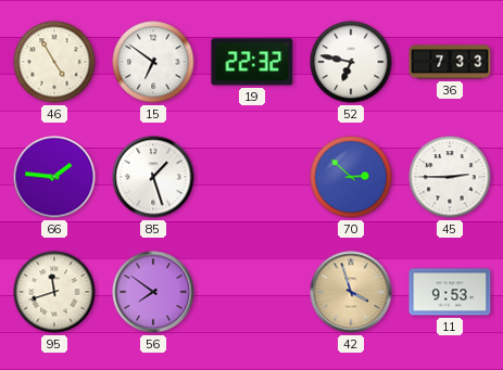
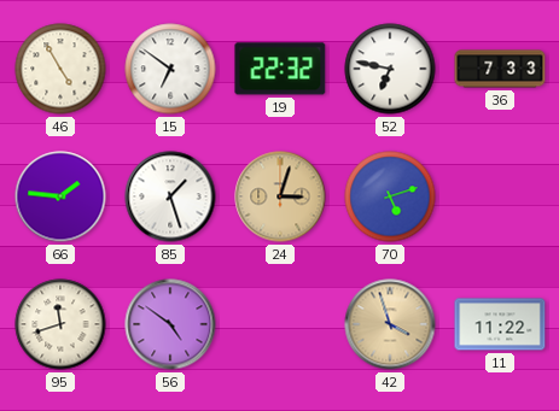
24: none -> 3:03
70: 2:52 -> 5:12
45: 2:45 -> none
56: 7:51 -> 4:51
11: 9:53 -> 11:22
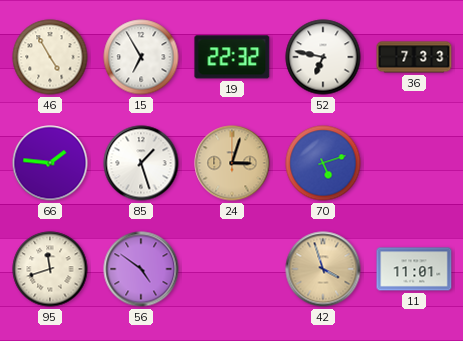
15: 6:51 -> 6:55
11: 11:22 -> 11:01
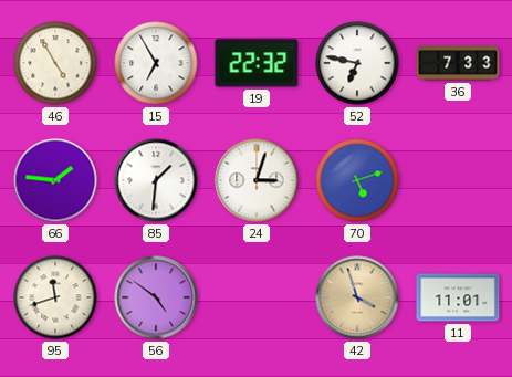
85: 1:27 -> 1:31
24 dial: champagne -> white
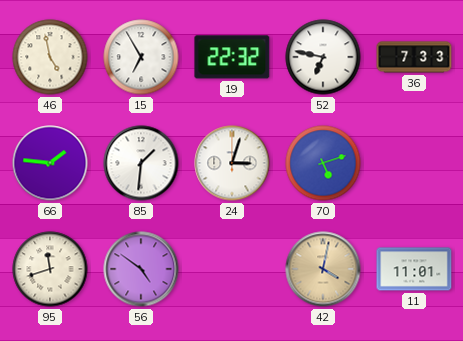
46: 4:55 -> 4:58
42: 3:57 -> 4:02
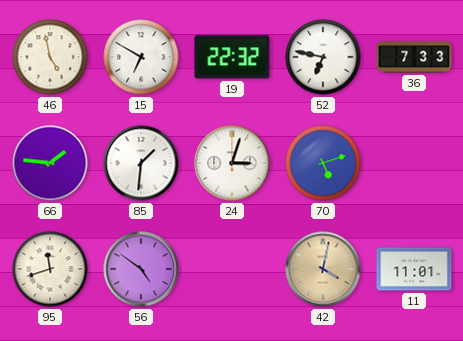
15: 6:55 -> 6:50
